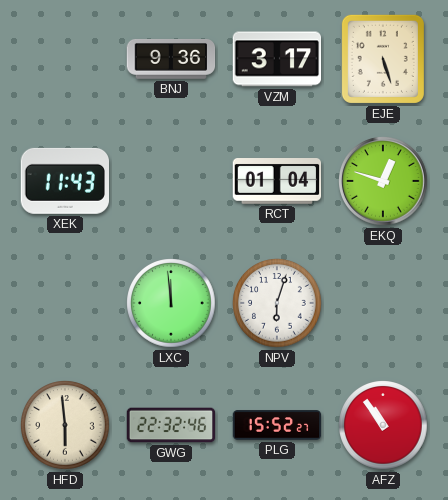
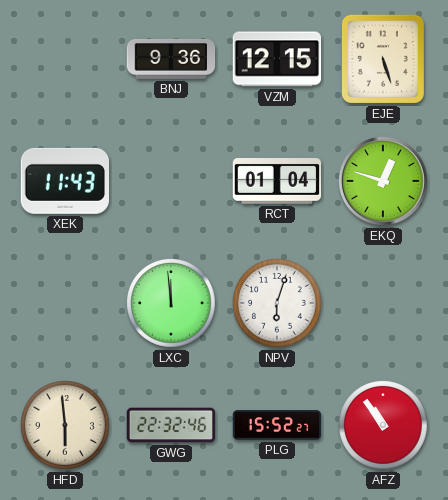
VZM: 3:17 -> 12:15
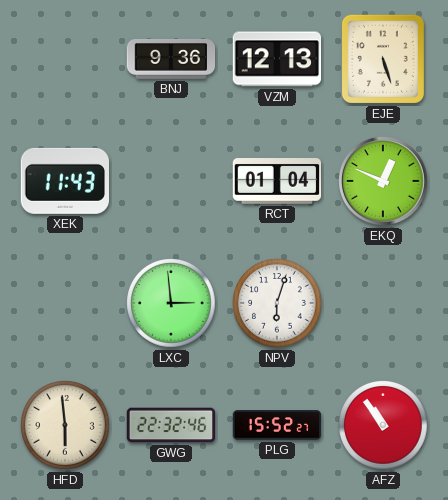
VZM: 12:15 -> 12:13
EKQ: 12:48 -> 12:49
LXC: 11:59 -> 2:59
